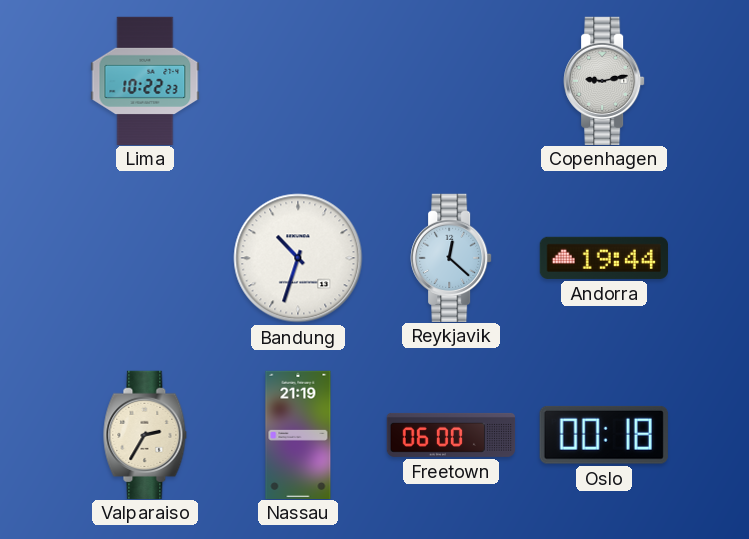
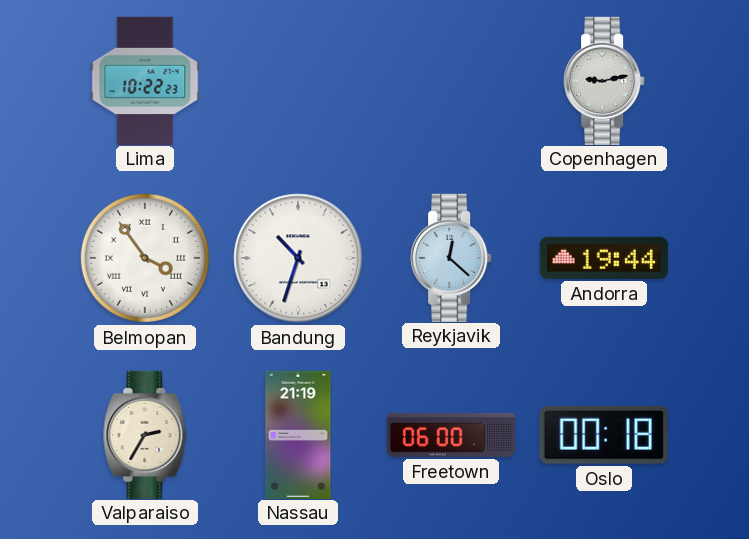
Belmopan: none -> 3:54
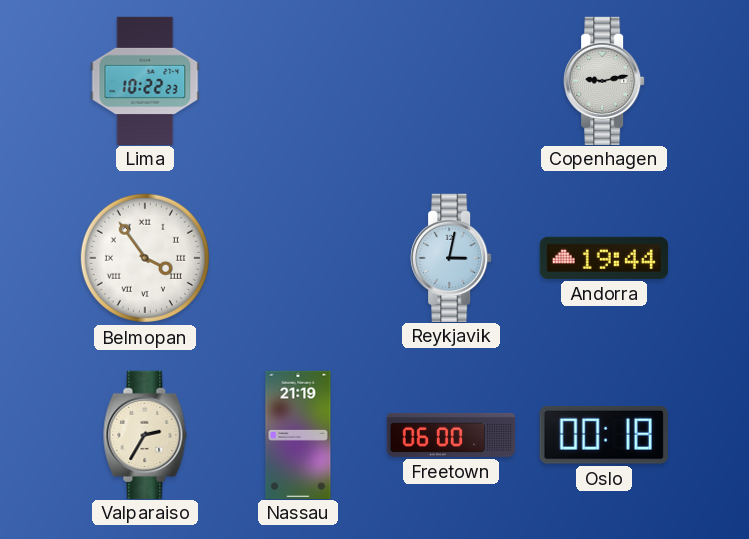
Bandung: 10:33 -> none
Reykjavik: 12:22 -> 3:02
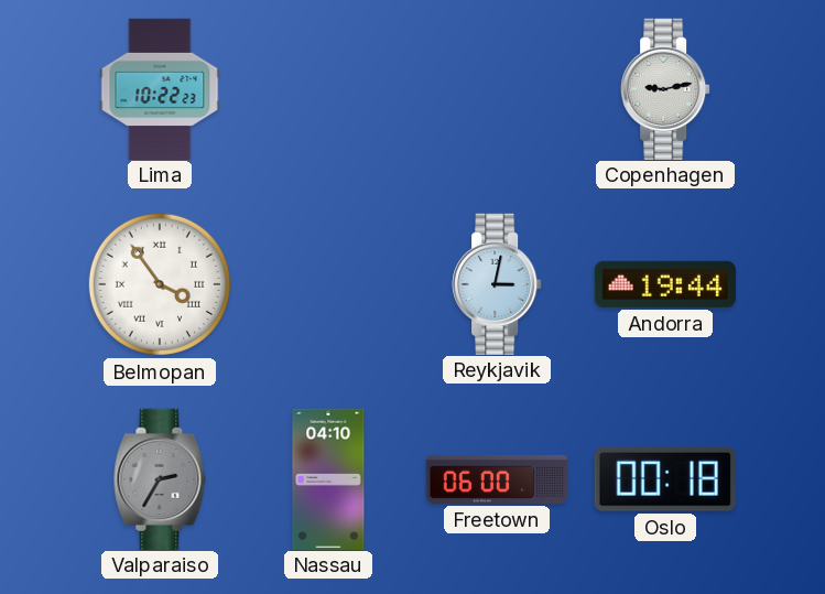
Valparaiso dial: cream -> grey
Nassau: 21:19 -> 04:10
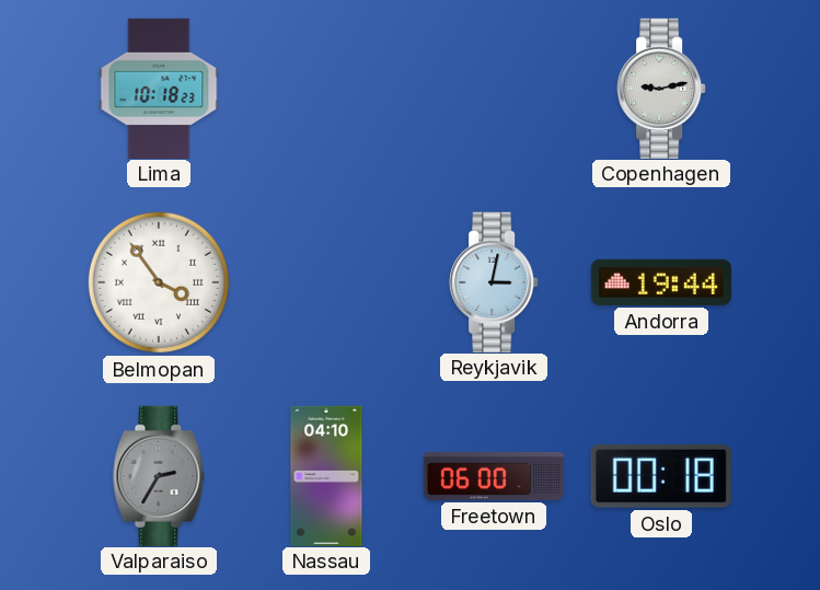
Lima: 10:22 -> 10:18
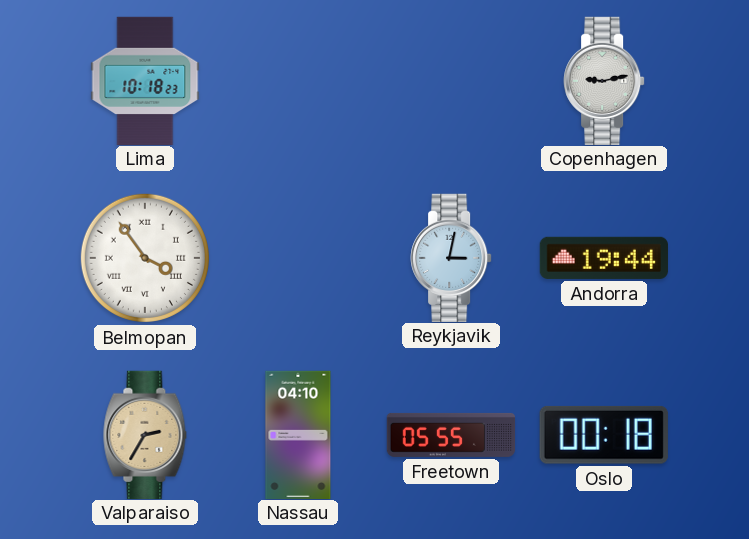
Valparaiso dial: grey -> champagne
Freetown: 06:00 -> 05:55
